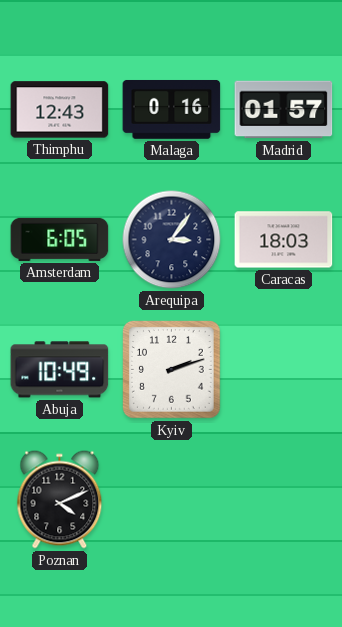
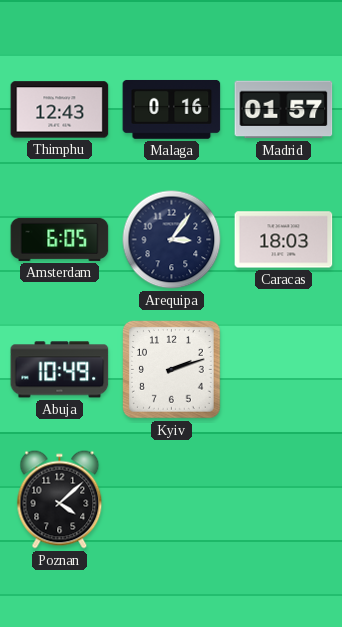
Poznan: 4:11 -> 4:08
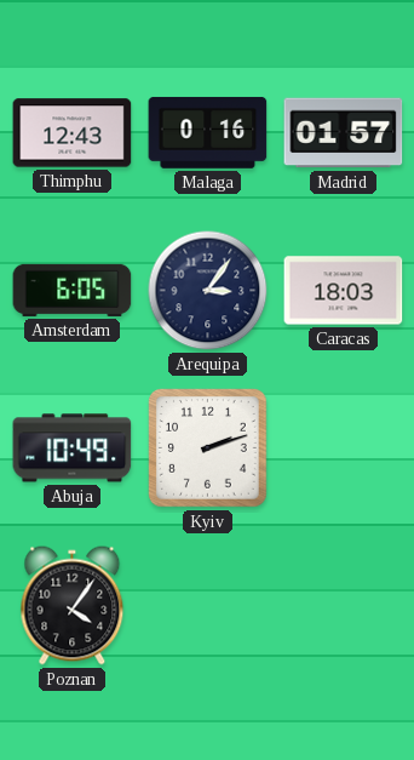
Poznan: 4:08 -> 4:06
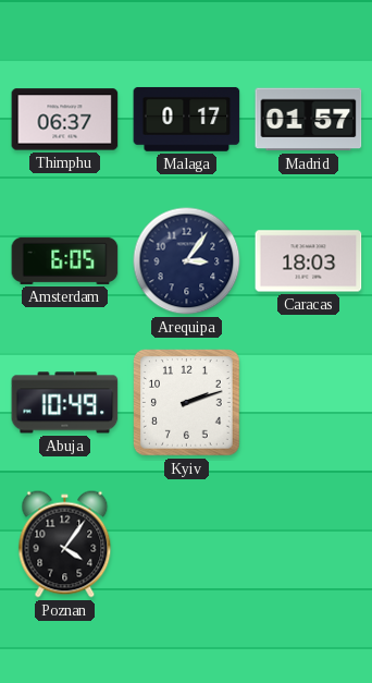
Thimphu: 12:43 -> 06:37
Malaga: 0:16 -> 0:17
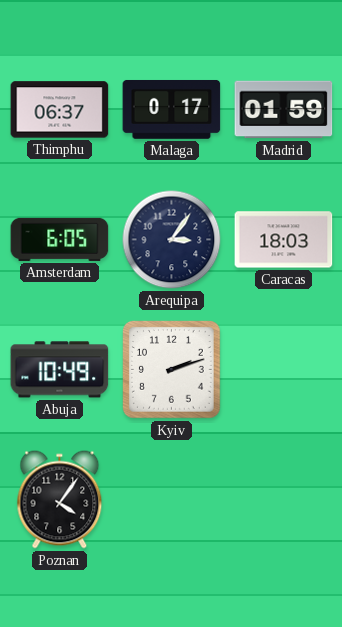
Madrid: 01:57 -> 01:59
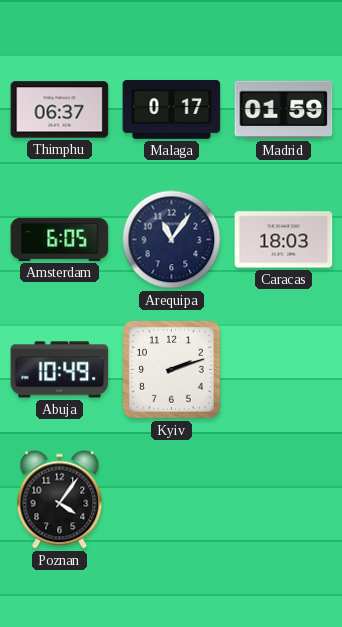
Arequipa: 3:06 -> 11:06
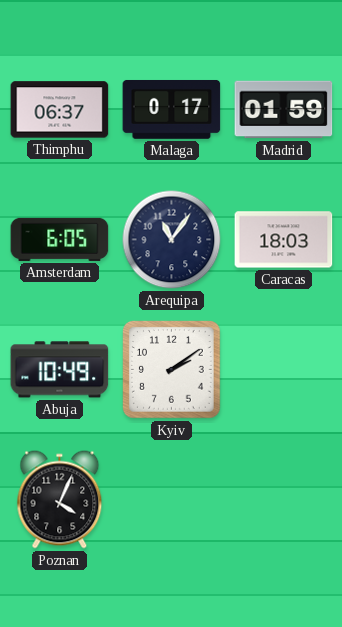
Kyiv: 2:12 -> 2:09
Poznan: 4:06 -> 4:04
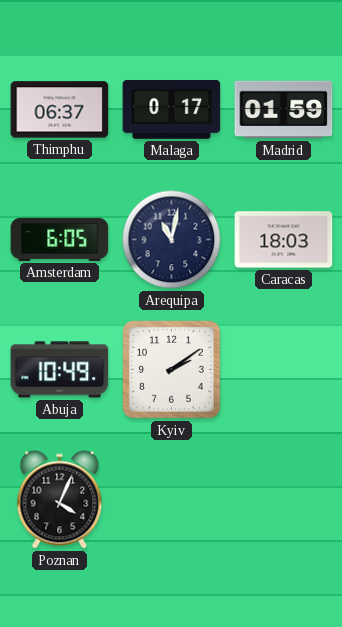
Arequipa: 11:06 -> 11:02
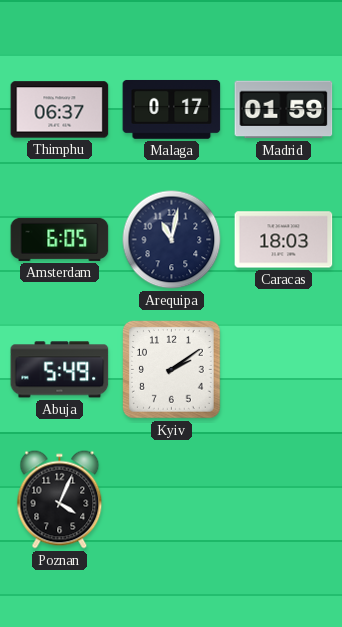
Abuja: 10:49 -> 5:49
